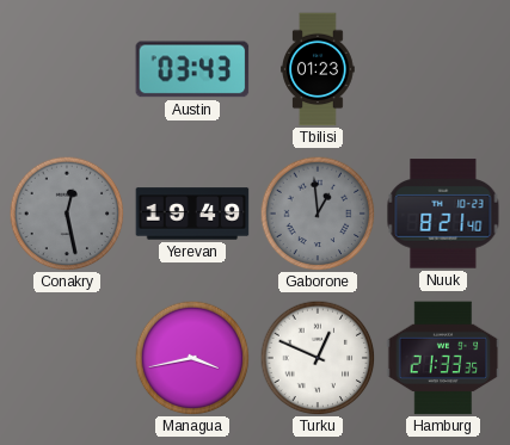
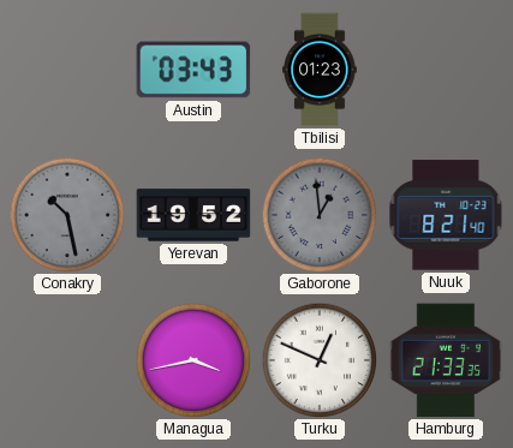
Conakry: 12:28 -> 10:28
Yerevan: 19:49 -> 19:52
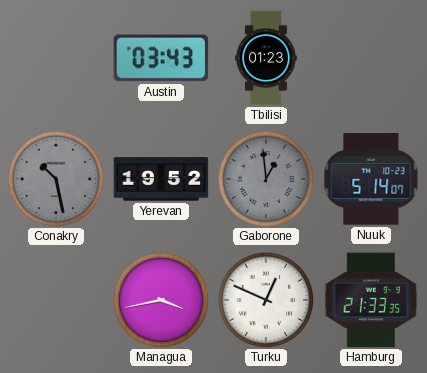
Nuuk: 8:21 -> 5:14
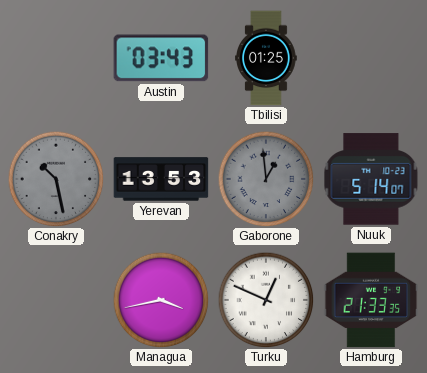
Tbilisi: 01:23 -> 01:25
Yerevan: 19:52 -> 13:53
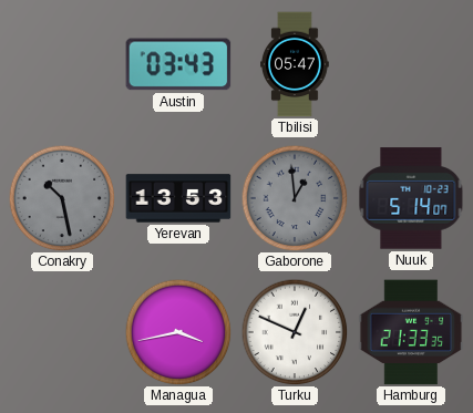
Tbilisi: 01:25 -> 05:47
